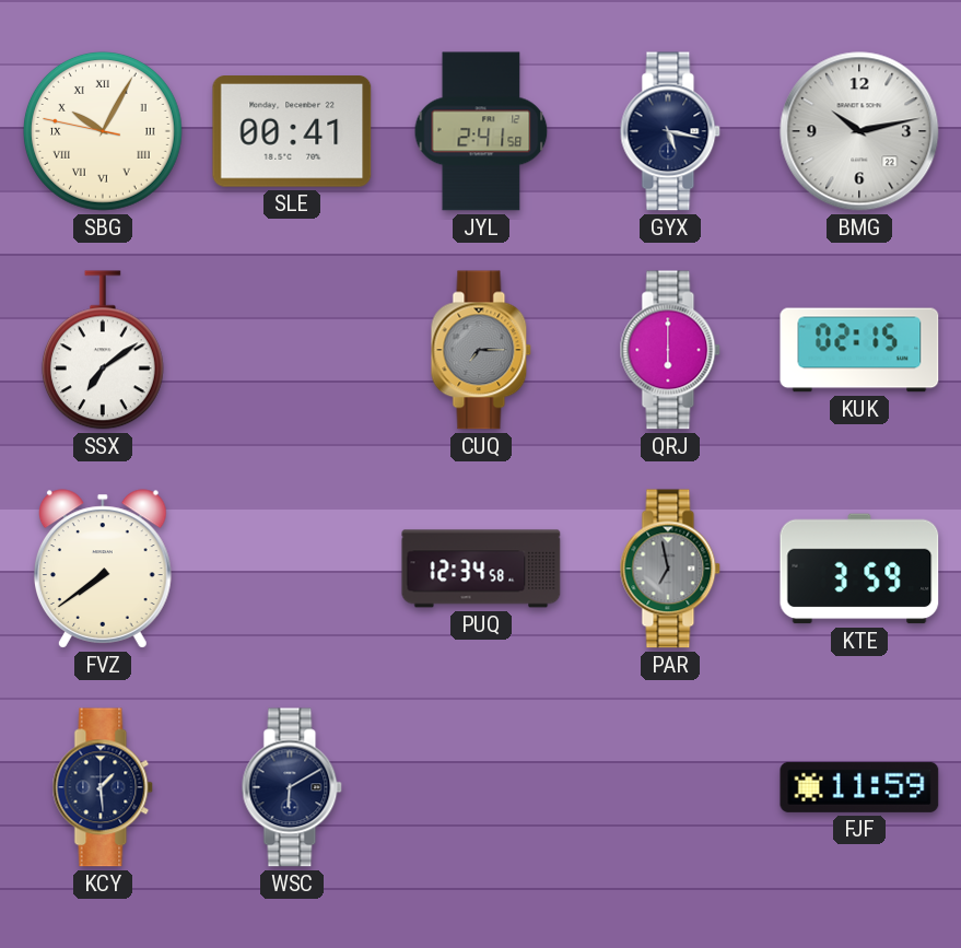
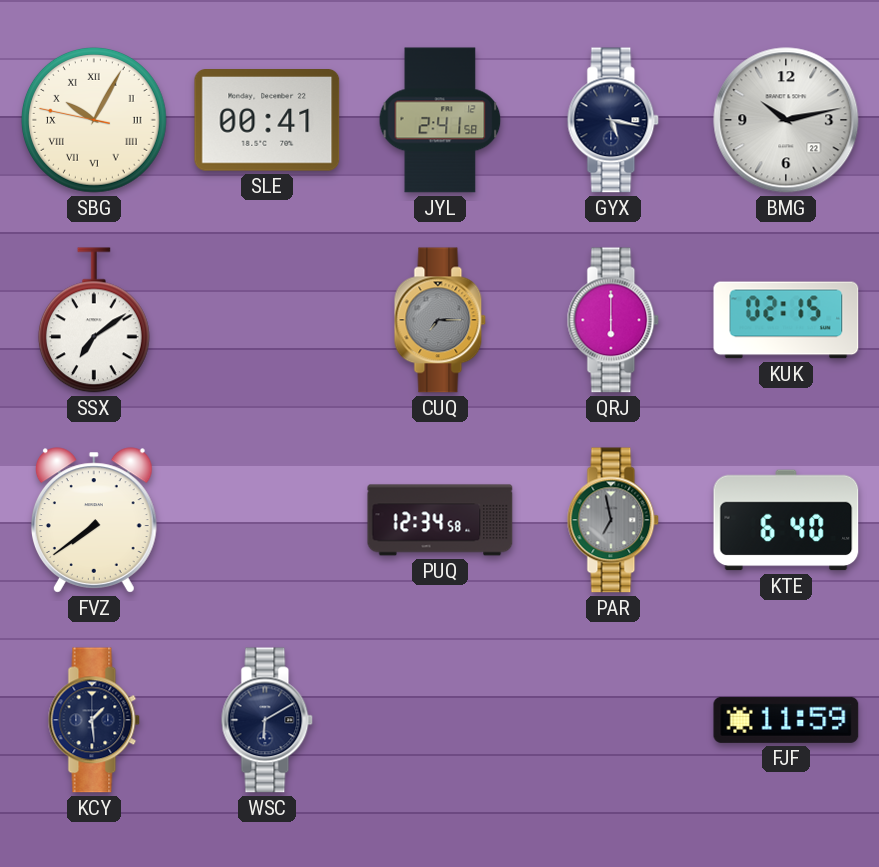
KTE: 3:59 -> 6:40
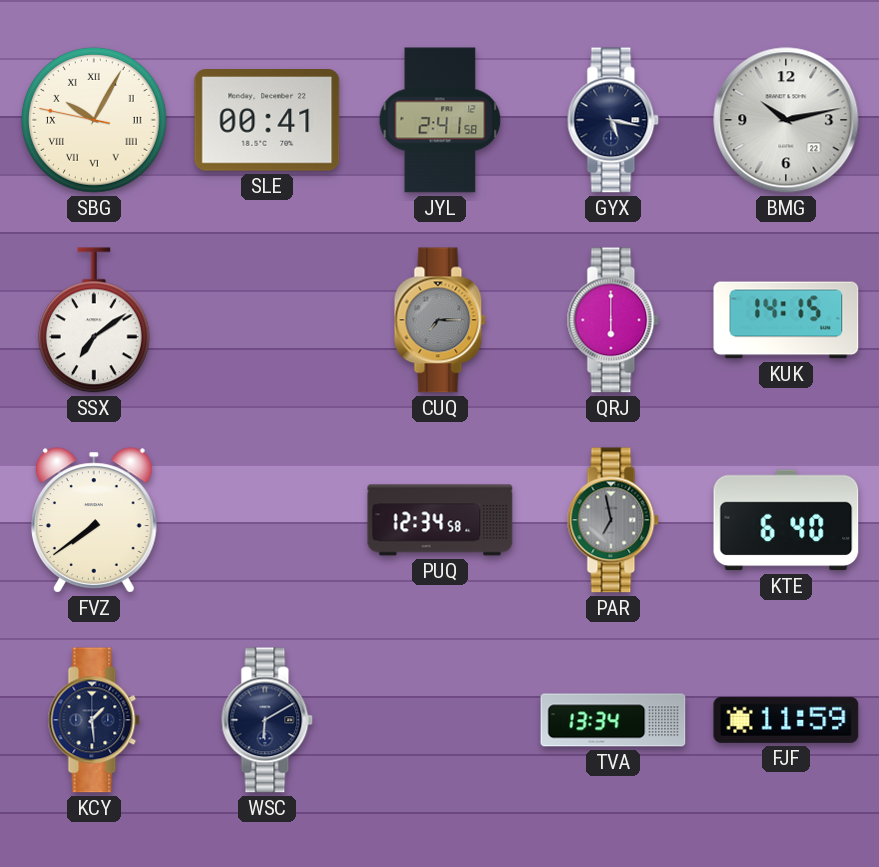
KUK: 02:15 -> 14:15
TVA: none -> 13:34
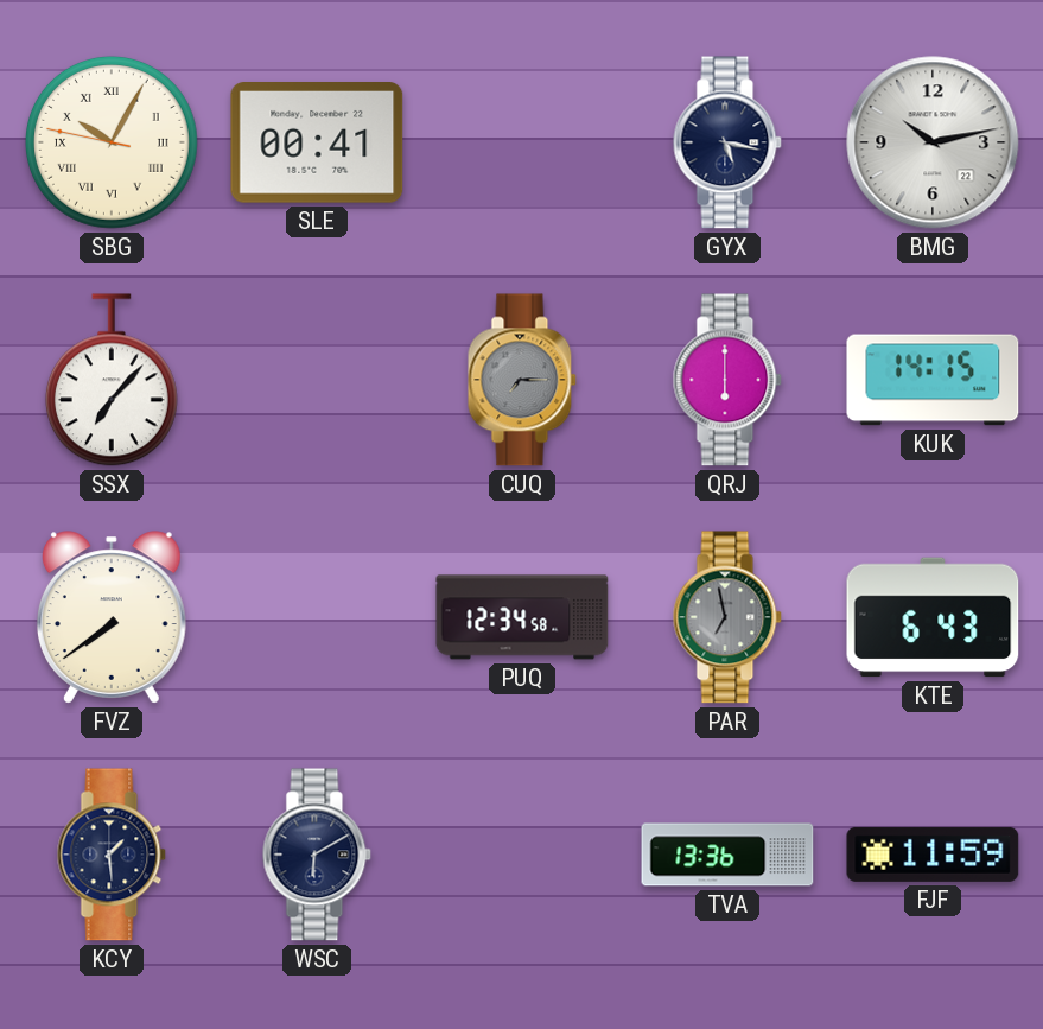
JYL: 2:41 -> none
SSX: 7:09 -> 7:07
KTE: 6:40 -> 6:43
TVA: 13:34 -> 13:36
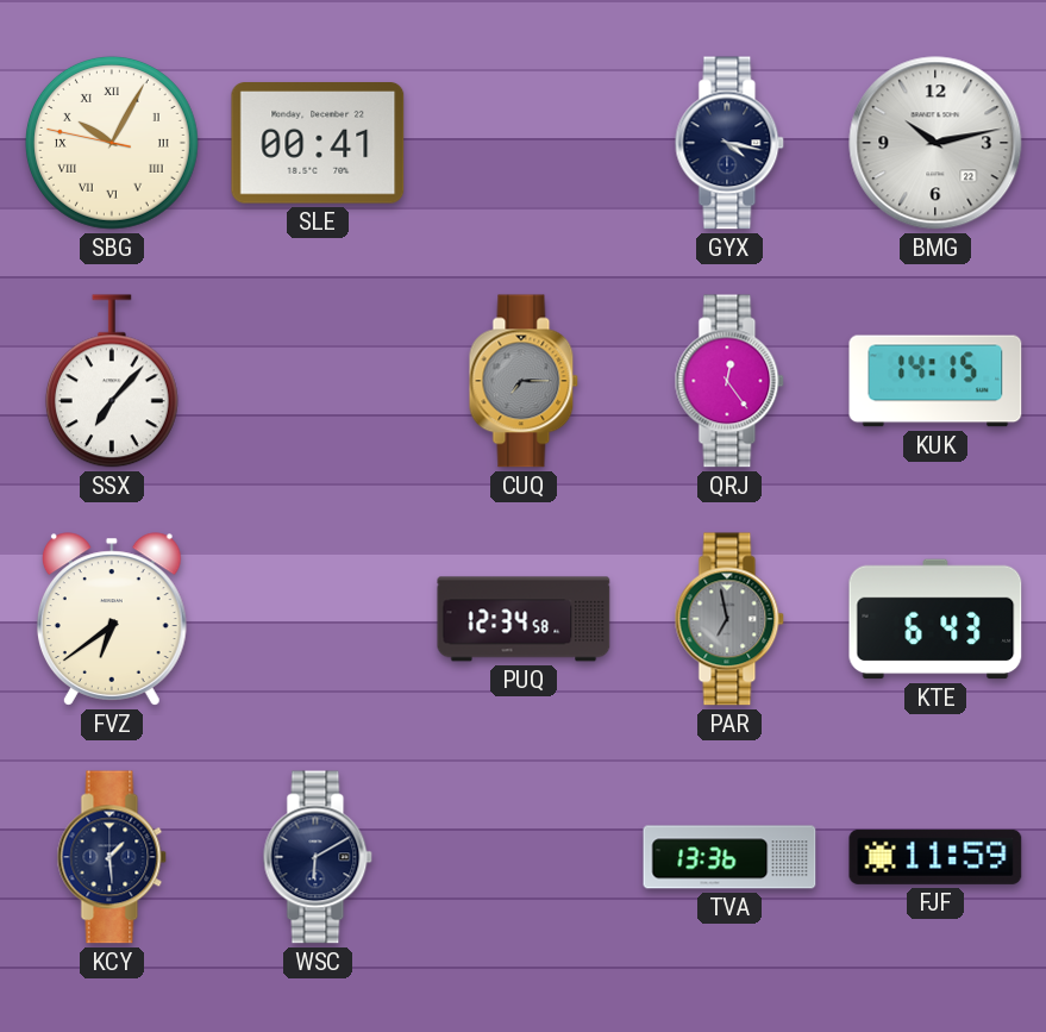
GYX: 5:17 -> 4:17
QRJ: 6:00 -> 12:24
FVZ: 7:39 -> 6:39
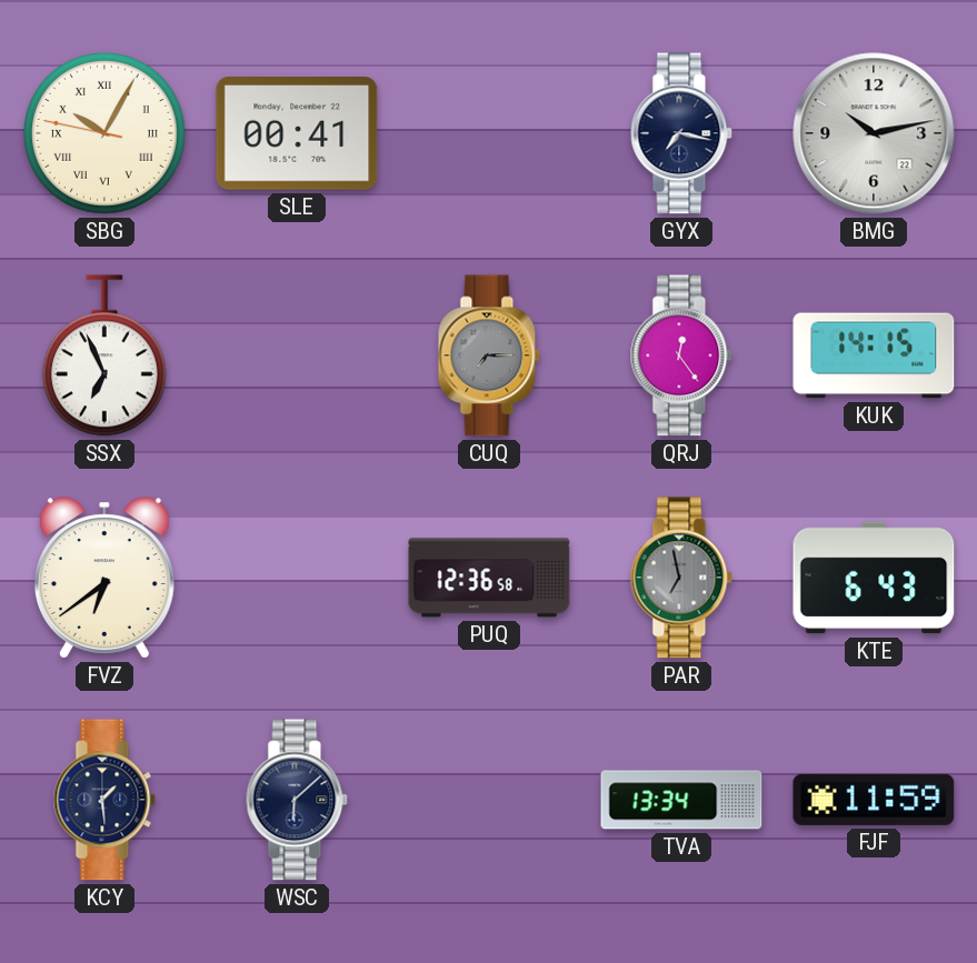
GYX: 4:17 -> 7:17
SSX: 7:07 -> 6:56
PUQ: 12:34 -> 12:36
WSC: 6:10 -> 6:08
TVA: 13:36 -> 13:34
